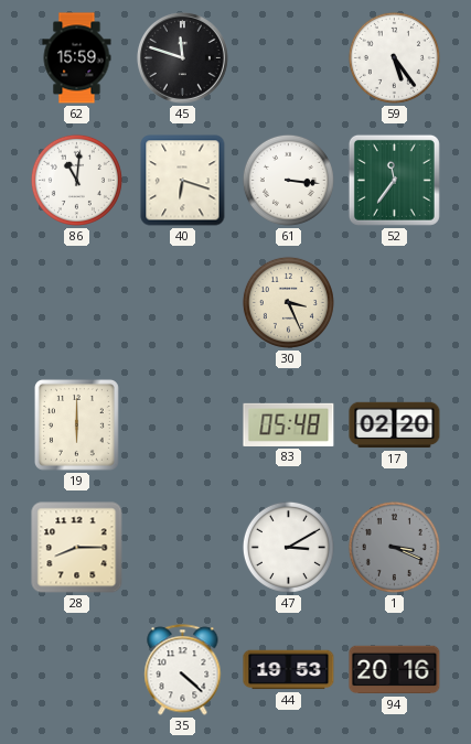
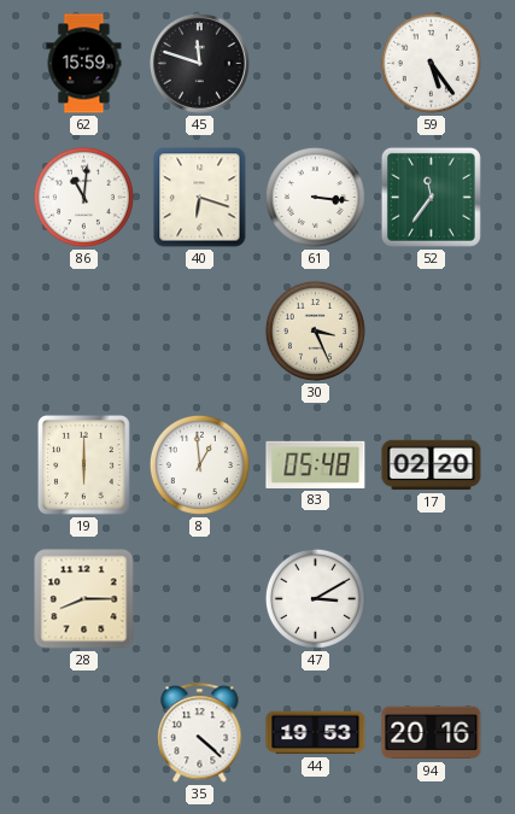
8: none -> 12:59
1: 3:19 -> none
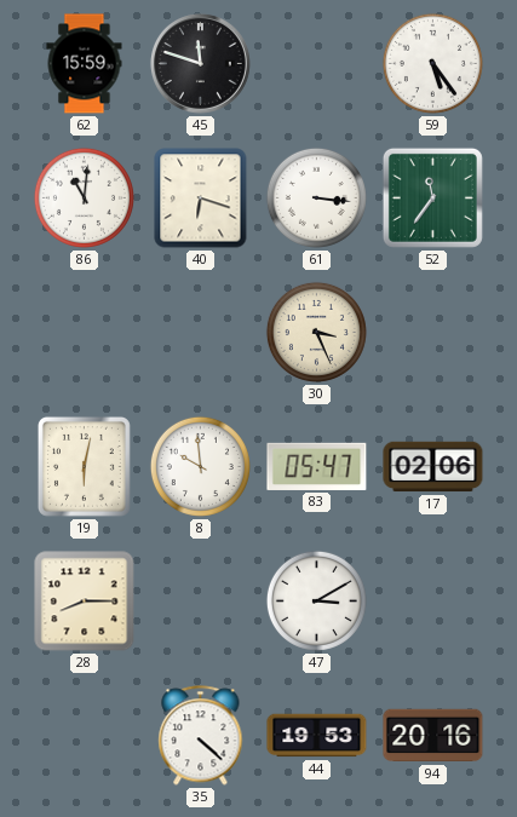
19: 6:00 -> 6:02
8: 12:59 -> 9:59
83: 05:48 -> 05:47
17: 02:20 -> 02:06
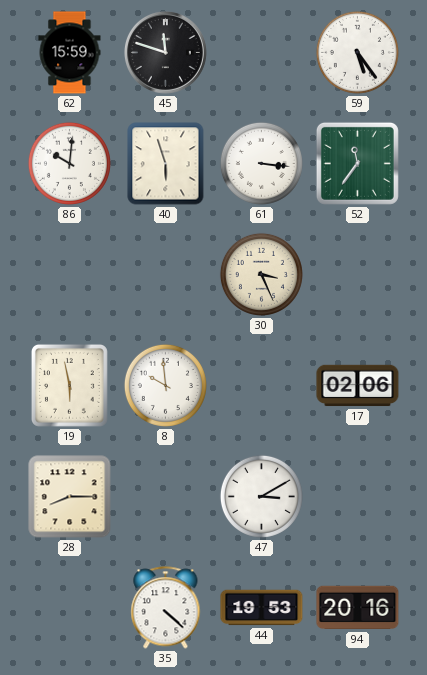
86: 11:01 -> 10:01
40: 6:18 -> 5:57
19: 6:02 -> 5:58
83: 05:47 -> none
